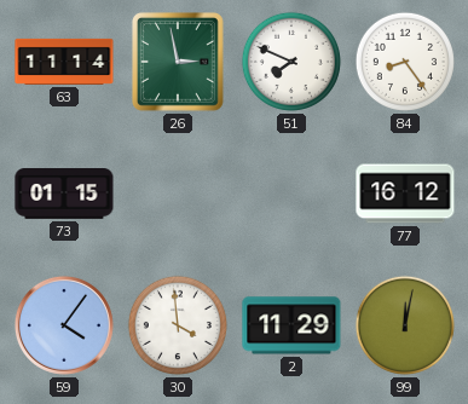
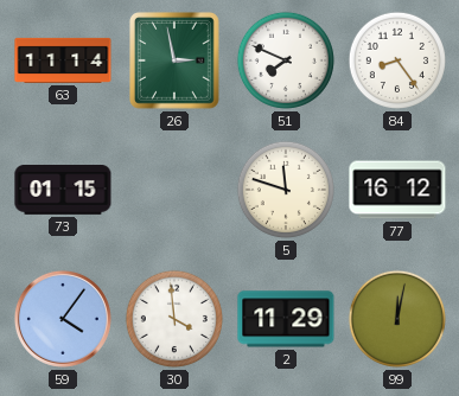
5: none -> 11:48
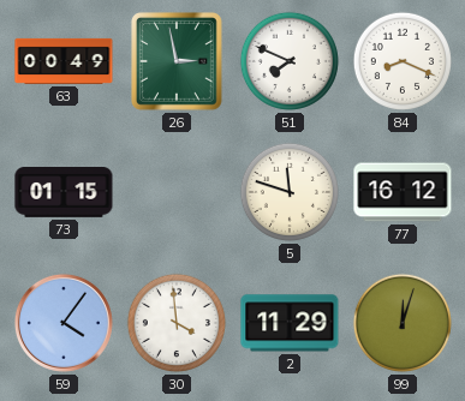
63: 11:14 -> 00:49
84: 8:24 -> 8:19
99: 12:02 -> 12:03
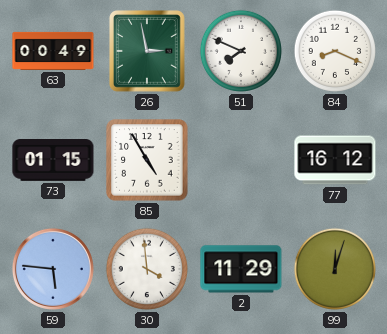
85: none -> 4:55
5: 11:48 -> none
59: 4:06 -> 5:46
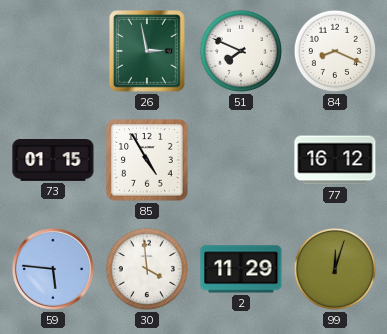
63: 00:49 -> none
